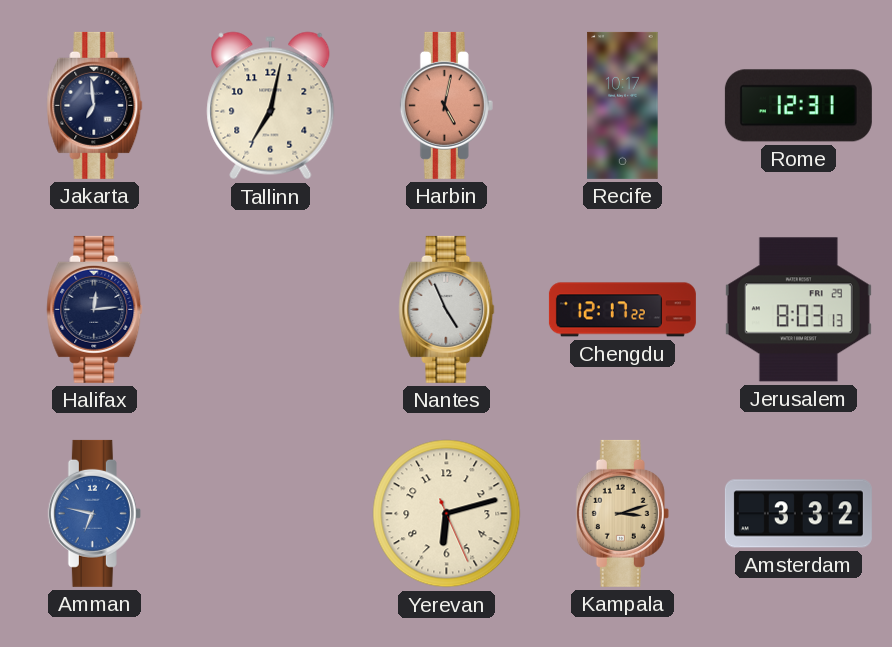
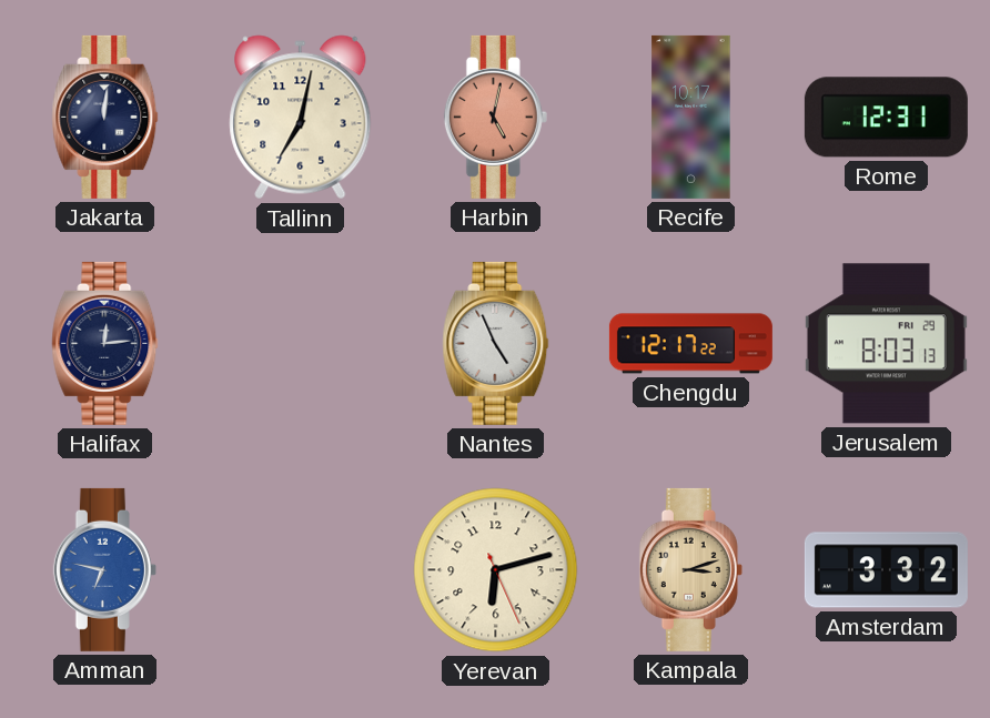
Jakarta: 6:59 -> 12:01
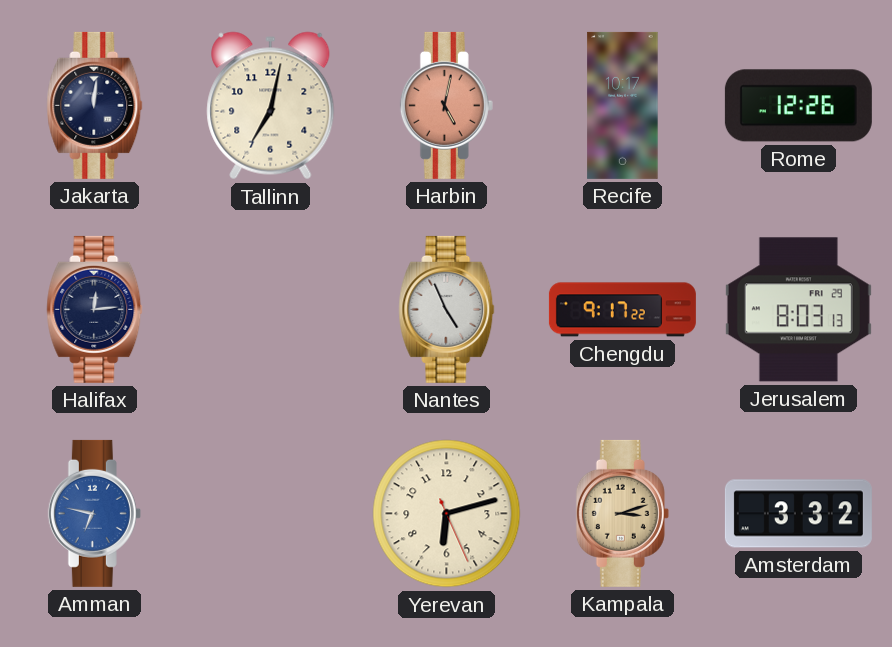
Rome: 12:31 -> 12:26
Chengdu: 12:17 -> 9:17
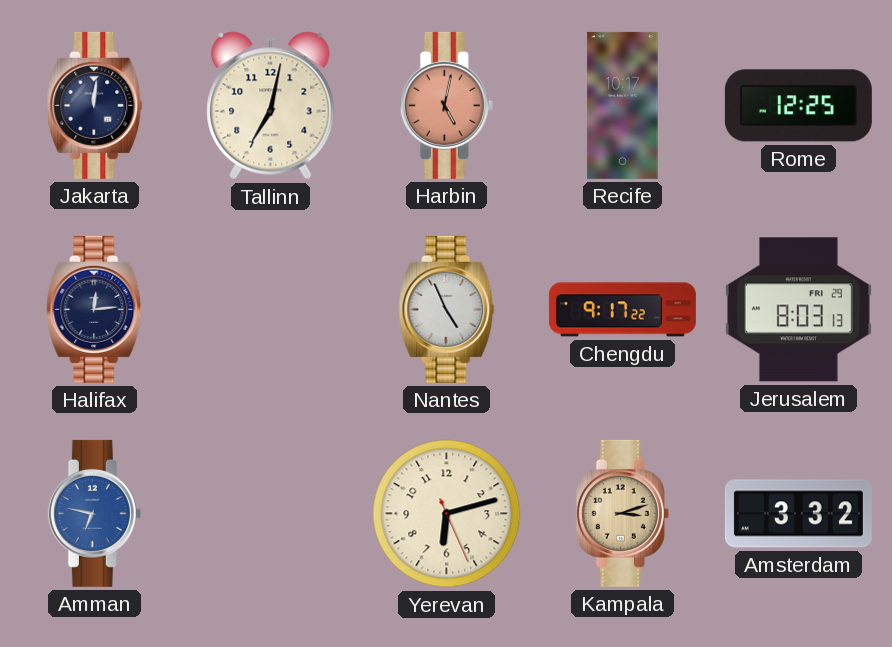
Rome: 12:26 -> 12:25
